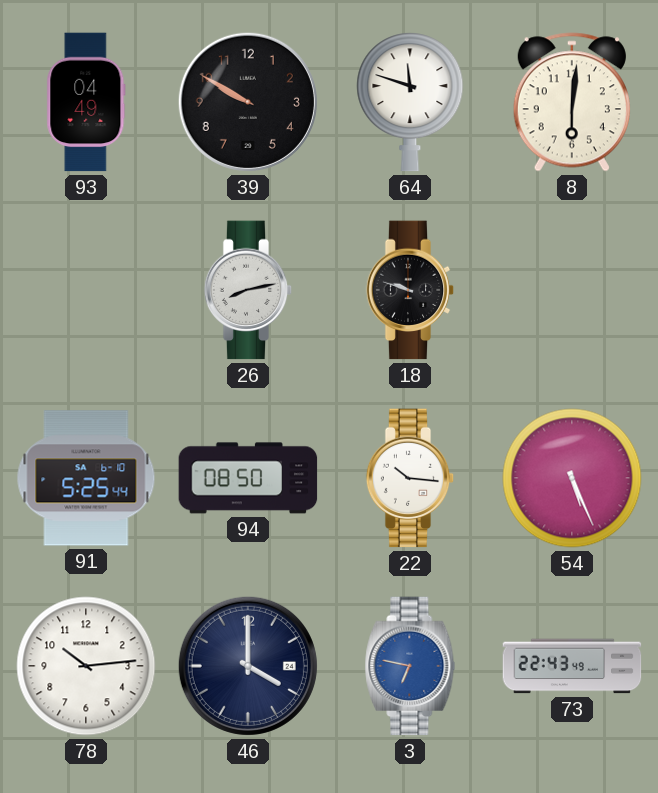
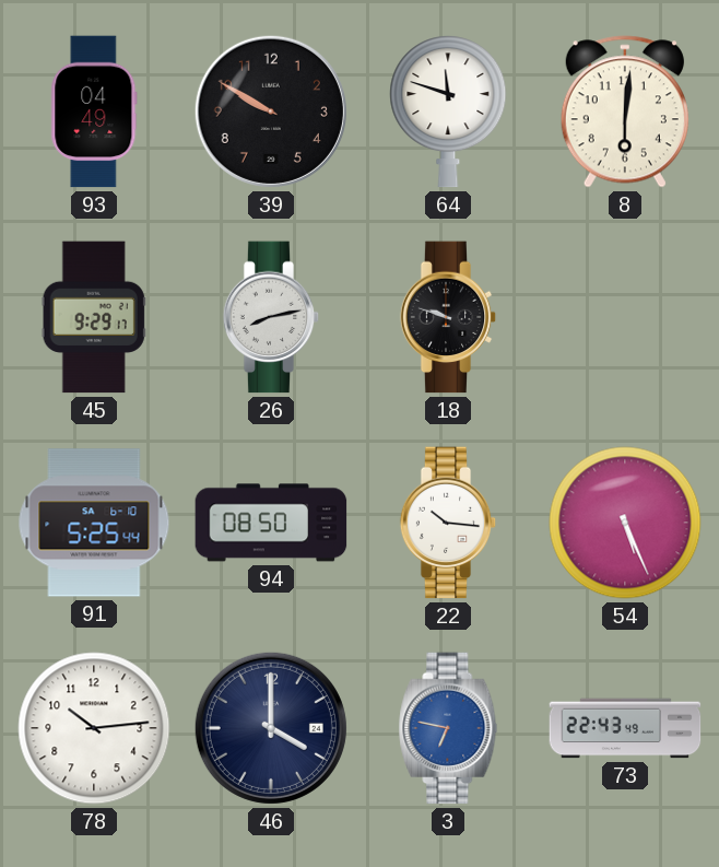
45: none -> 9:29
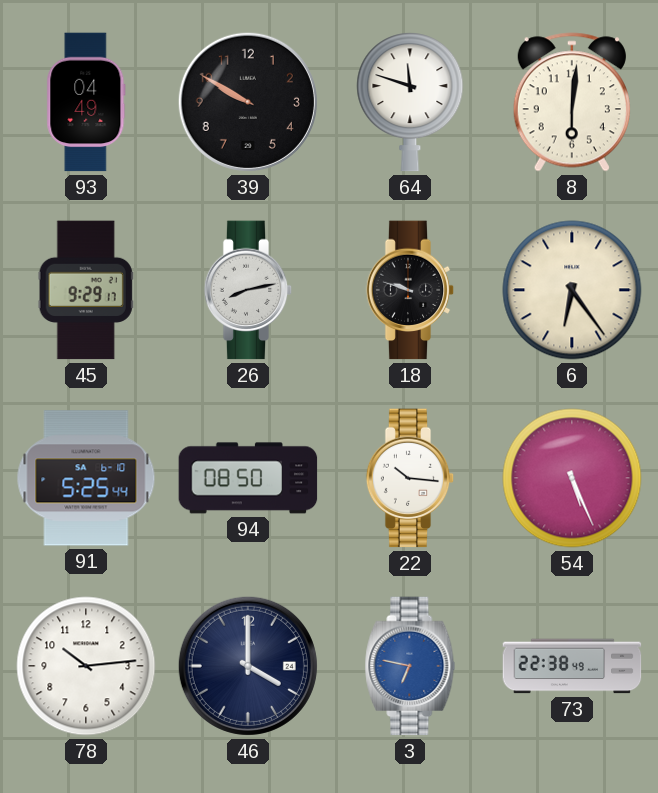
6: none -> 6:24
73: 22:43 -> 22:38
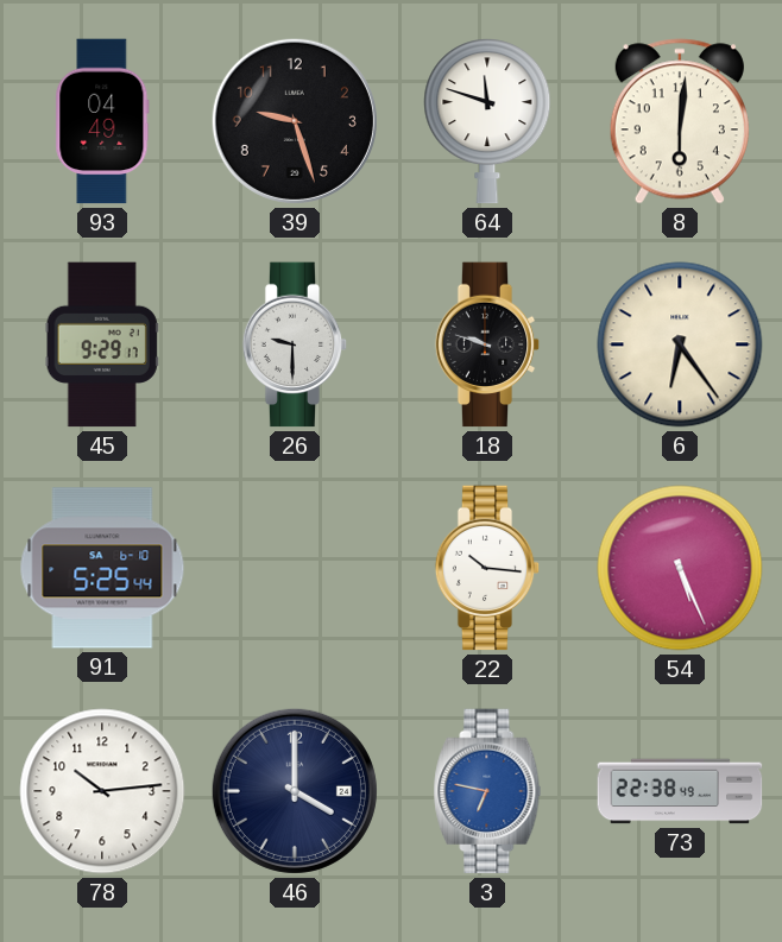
39: 9:50 -> 9:27
26: 8:13 -> 9:30
94: 08:50 -> none
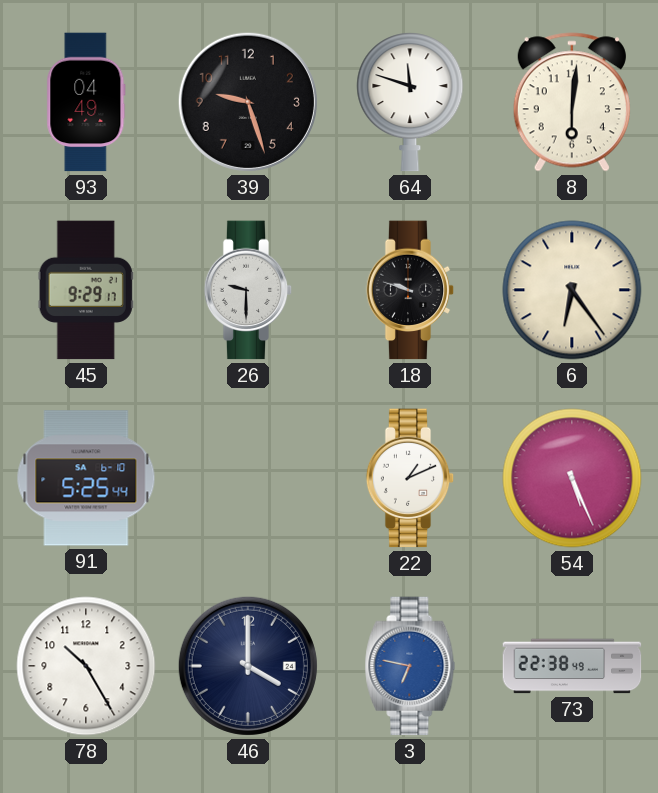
22: 10:16 -> 1:11
78: 10:14 -> 10:25
